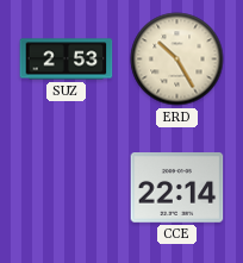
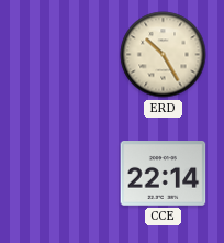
SUZ: 2:53 -> none
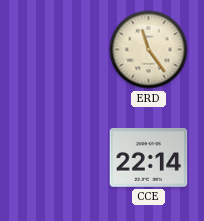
ERD: 10:25 -> 11:24
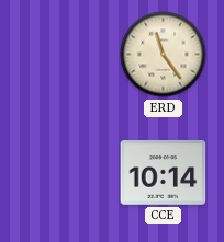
CCE: 22:14 -> 10:14
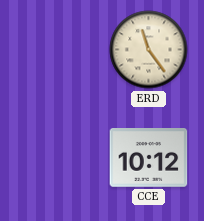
CCE: 10:14 -> 10:12
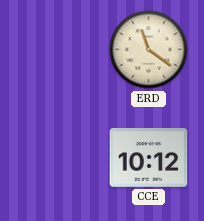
ERD: 11:24 -> 11:21
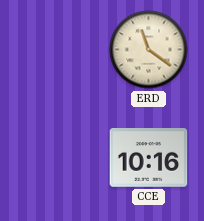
CCE: 10:12 -> 10:16
